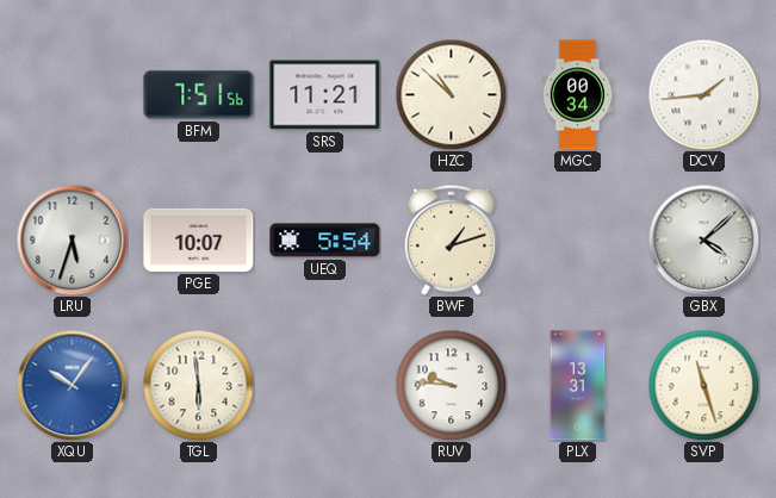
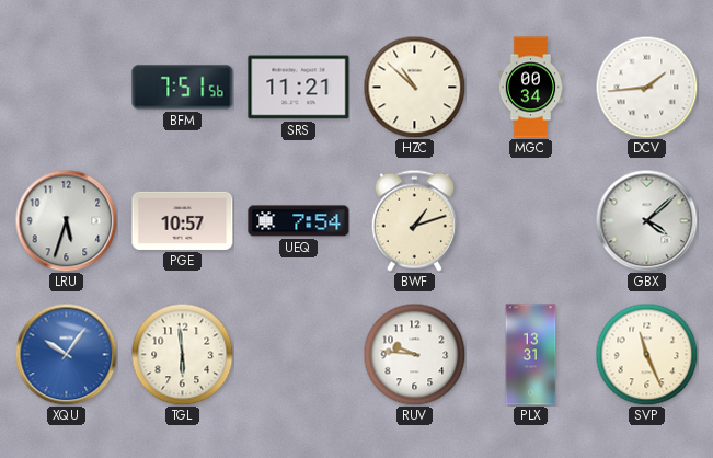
PGE: 10:07 -> 10:57
UEQ: 5:54 -> 7:54
SVP: 11:27 -> 11:26
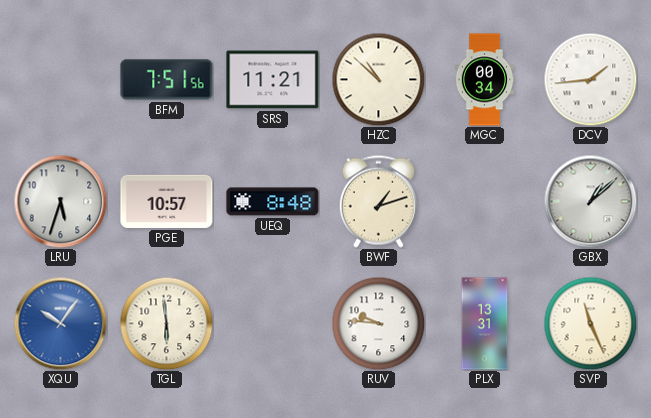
UEQ: 7:54 -> 8:48
GBX: 4:08 -> 1:08
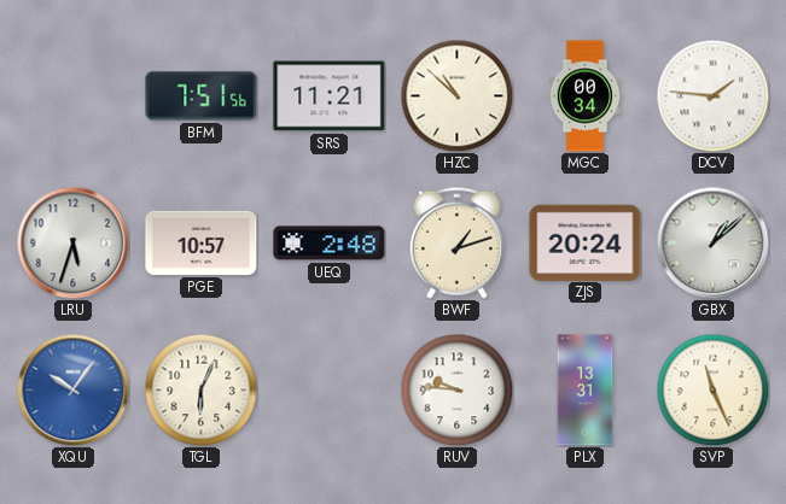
DCV: 1:44 -> 1:46
UEQ: 8:48 -> 2:48
ZJS: none -> 20:24
TGL: 5:59 -> 6:04
